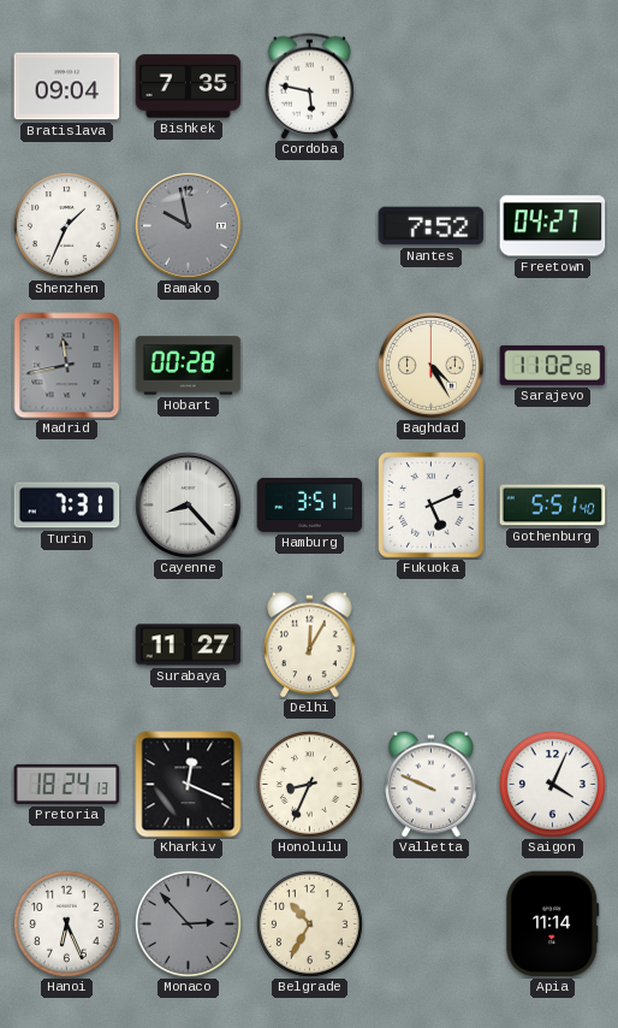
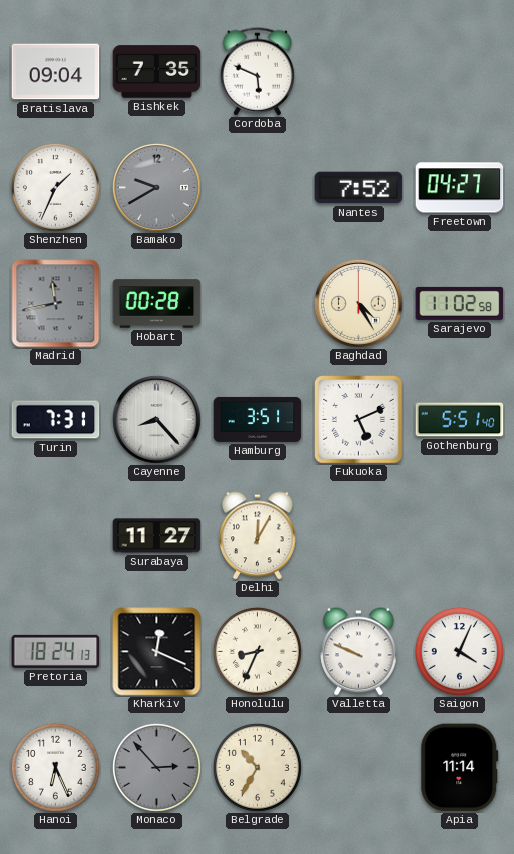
Cordoba: 5:47 -> 5:49
Bamako: 9:58 -> 9:40
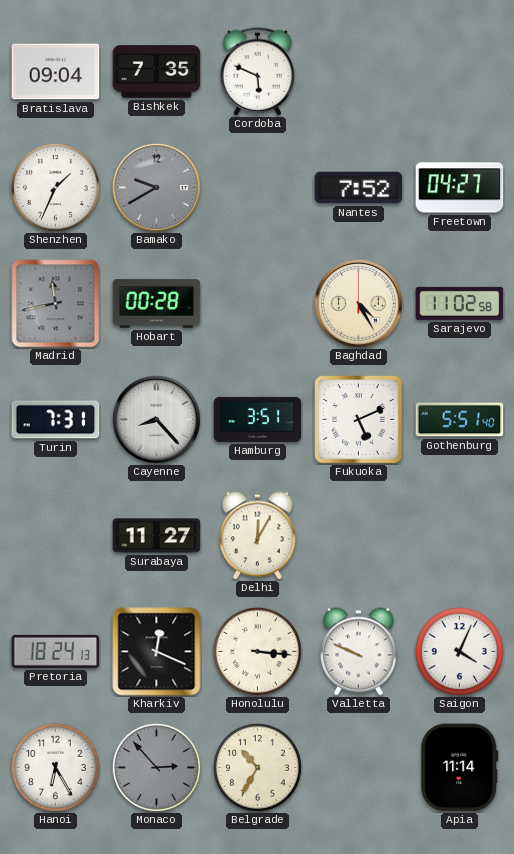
Honolulu: 8:34 -> 3:16
Hanoi: 6:26 -> 6:25
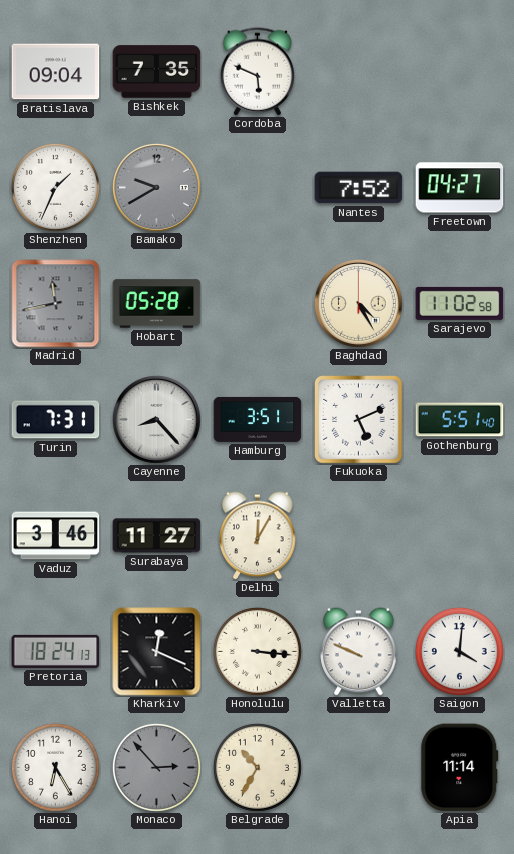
Hobart: 00:28 -> 05:28
Vaduz: none -> 3:46
Saigon: 4:04 -> 4:01
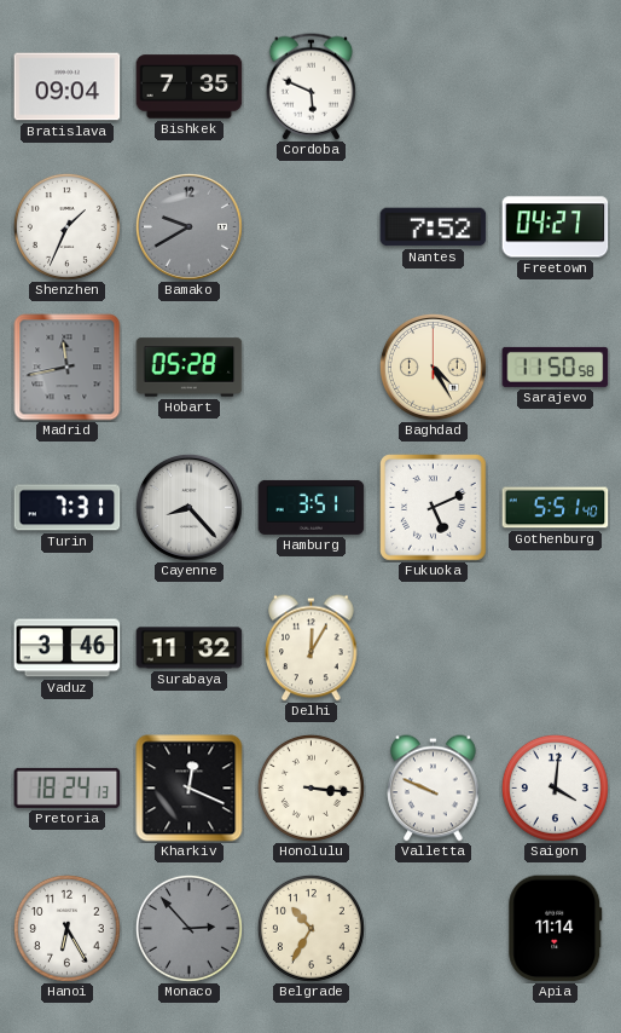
Sarajevo: 11:02 -> 11:50
Surabaya: 11:27 -> 11:32
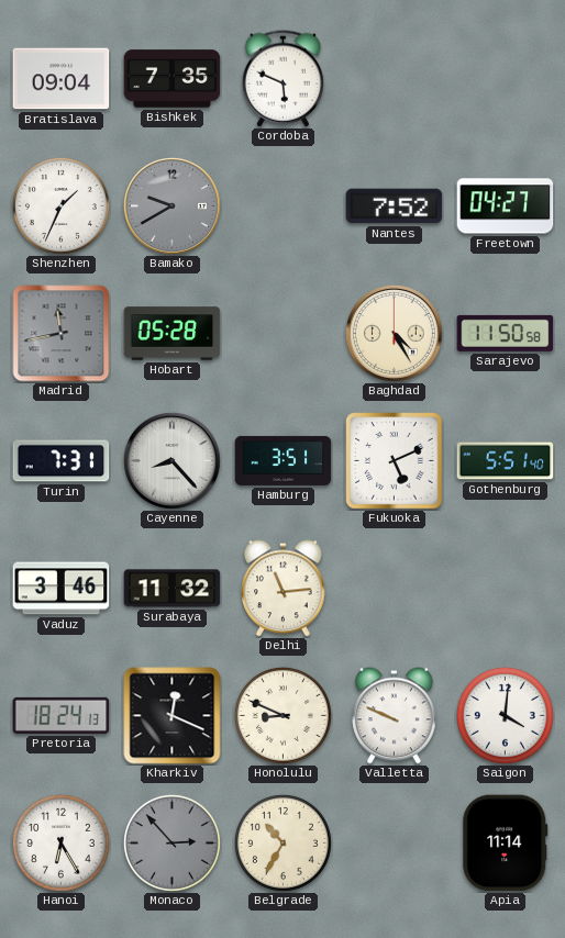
Delhi: 12:05 -> 11:14
Honolulu: 3:16 -> 8:49
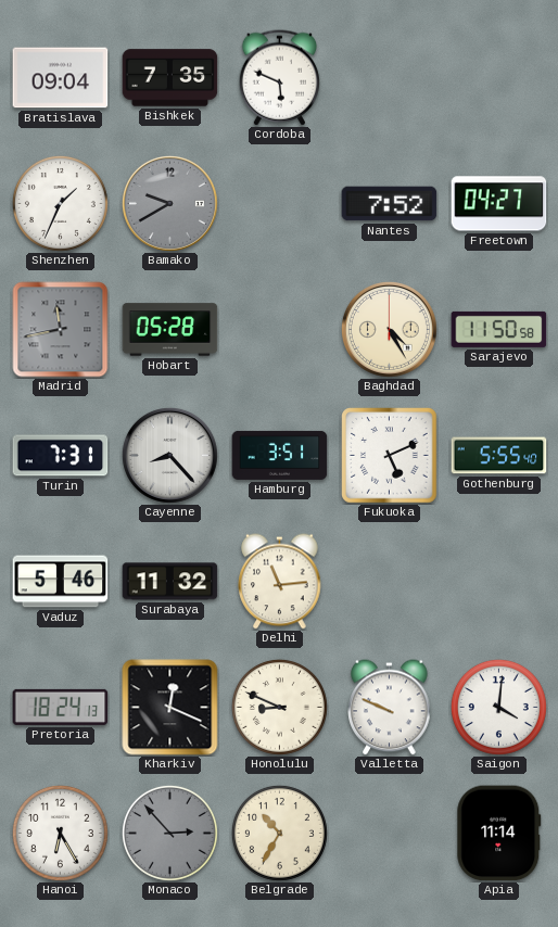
Gothenburg: 5:51 -> 5:55
Vaduz: 3:46 -> 5:46
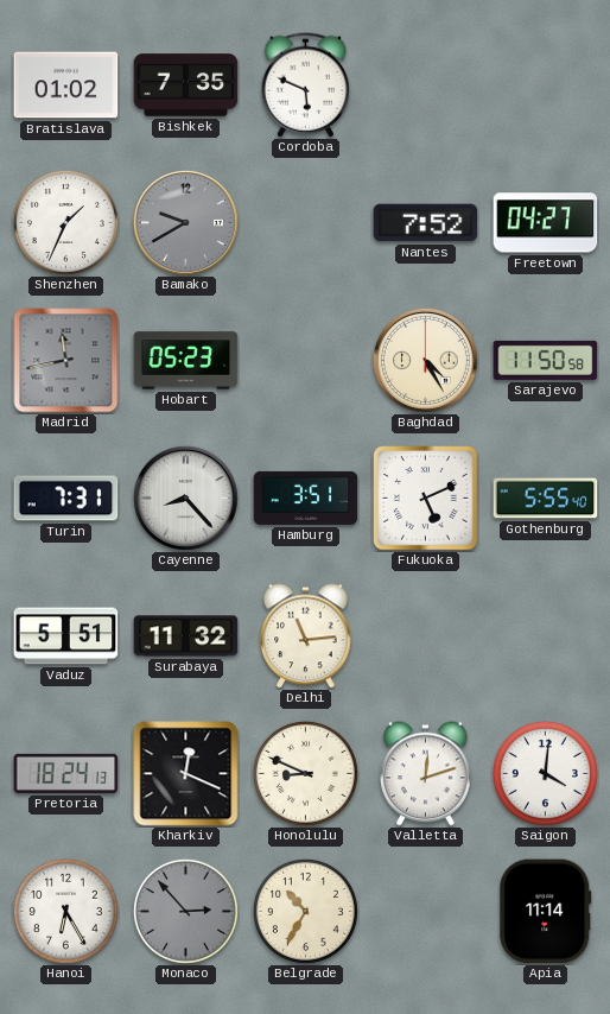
Bratislava: 09:04 -> 01:02
Hobart: 05:28 -> 05:23
Vaduz: 5:46 -> 5:51
Valletta: 9:49 -> 12:12
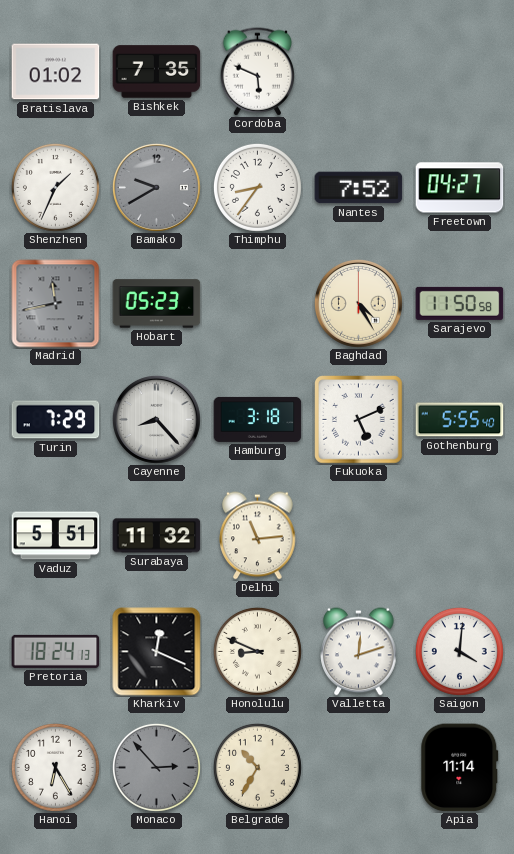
Thimphu: none -> 8:36
Turin: 7:31 -> 7:29
Hamburg: 3:51 -> 3:18
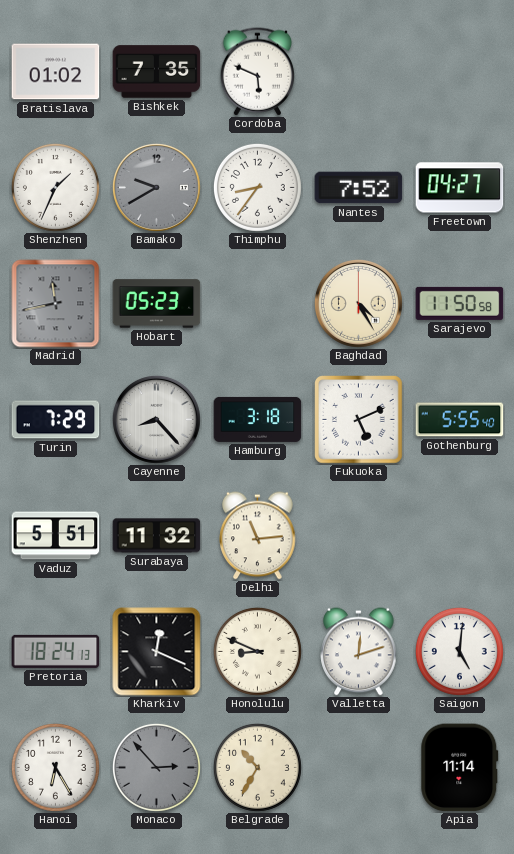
Saigon: 4:01 -> 5:01
